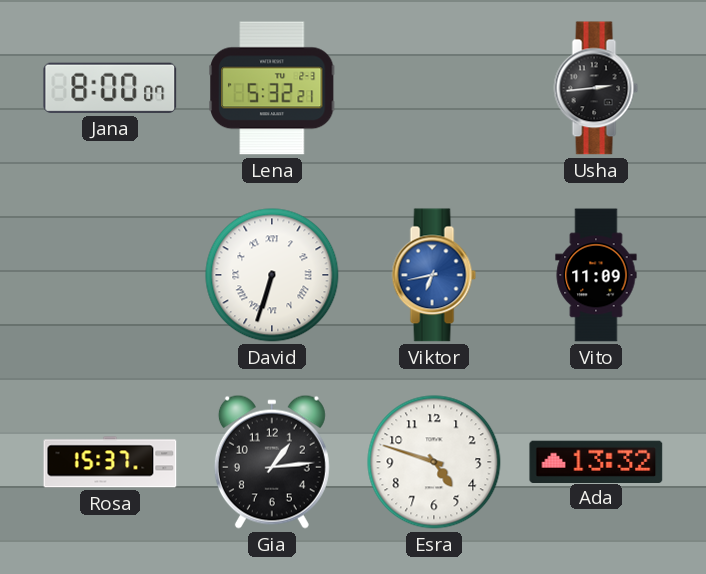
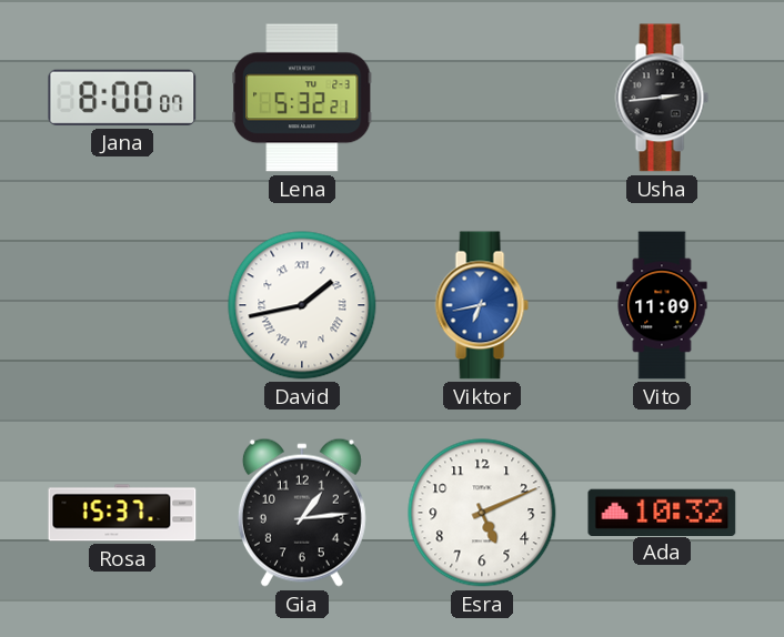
David: 6:33 -> 1:43
Esra: 4:48 -> 5:11
Ada: 13:32 -> 10:32
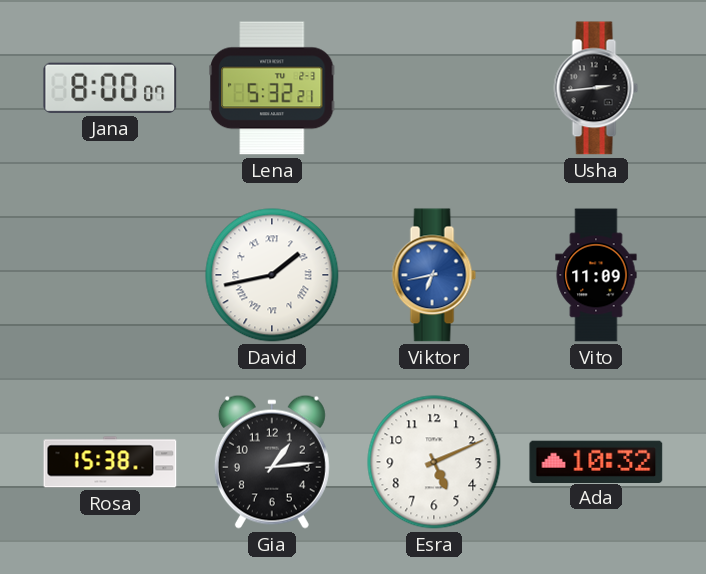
Rosa: 15:37 -> 15:38
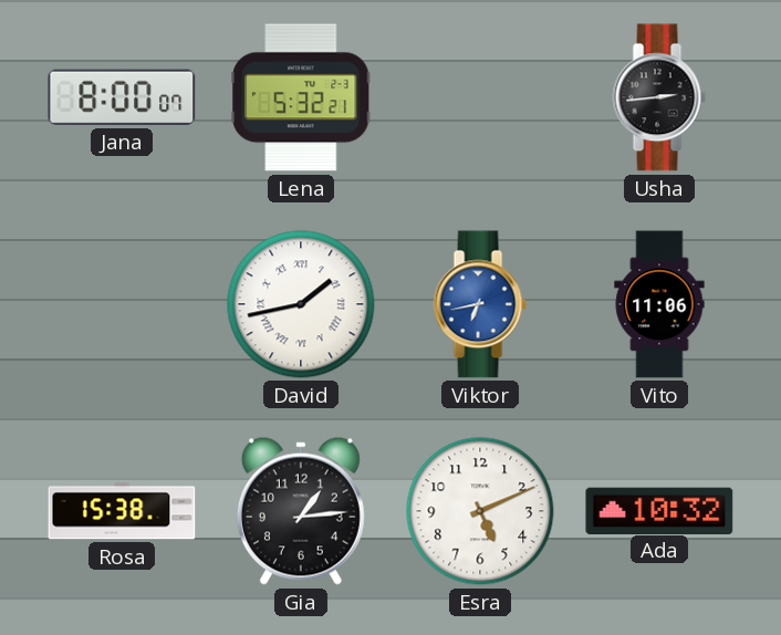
Vito: 11:09 -> 11:06
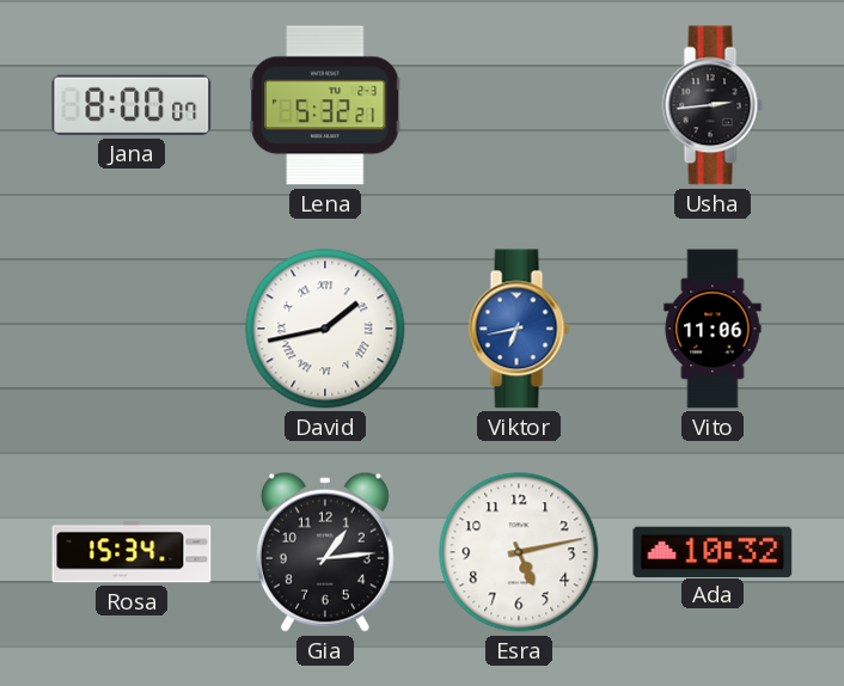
Rosa: 15:38 -> 15:34
Esra: 5:11 -> 5:13
